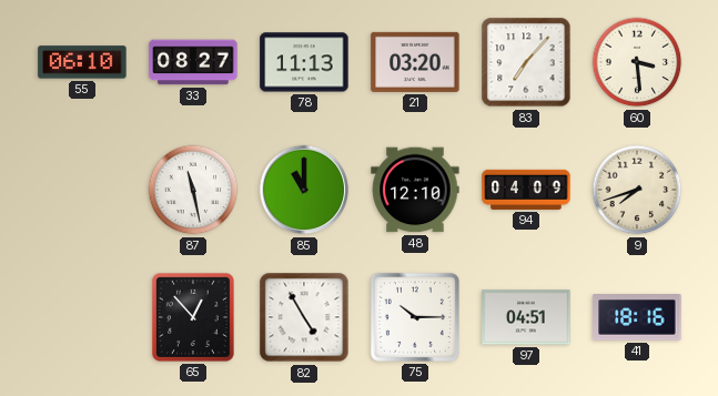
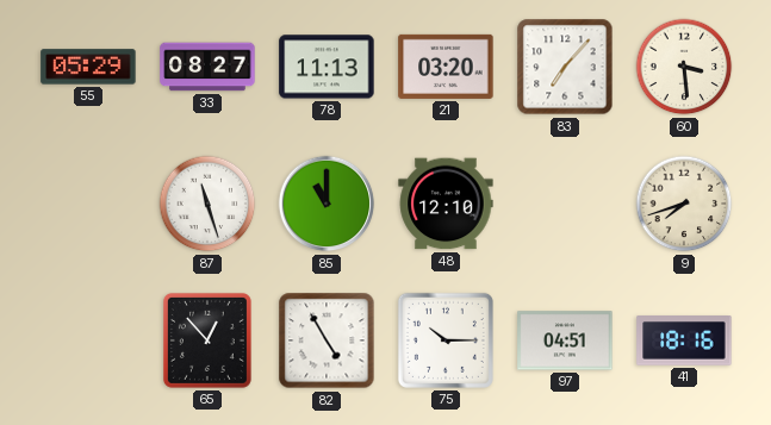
55: 06:10 -> 05:29
87: 11:28 -> 11:27
94: 04:09 -> none
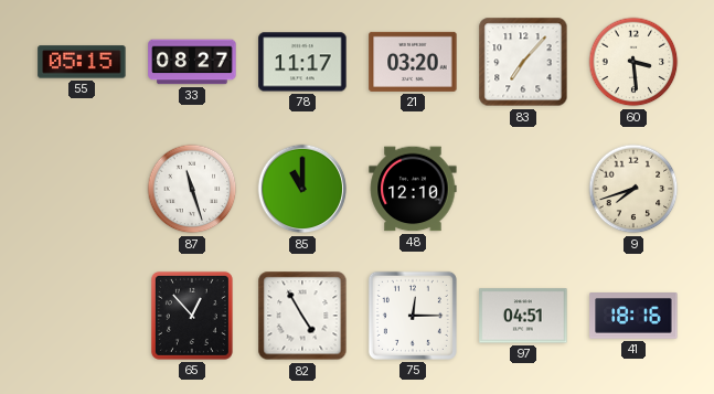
55: 05:29 -> 05:15
78: 11:13 -> 11:17
75: 10:15 -> 12:15
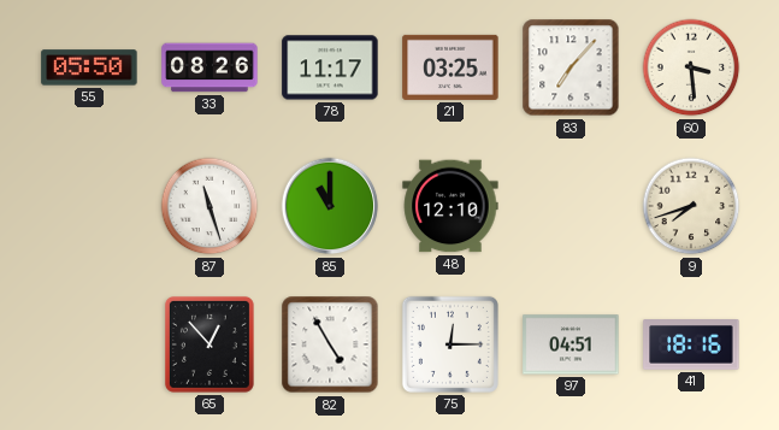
55: 05:15 -> 05:50
33: 08:27 -> 08:26
21: 03:20 -> 03:25
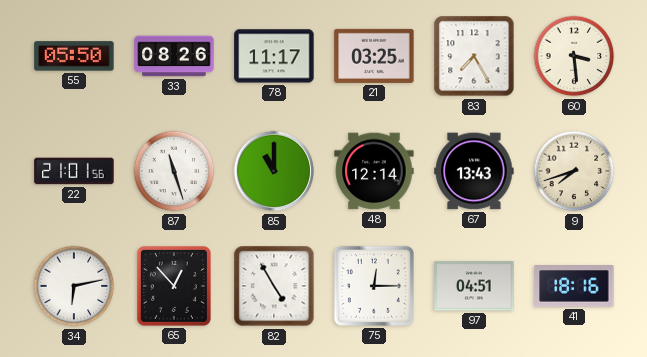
83: 7:07 -> 7:25
22: none -> 21:01
48: 12:10 -> 12:14
67: none -> 13:43
34: none -> 6:13
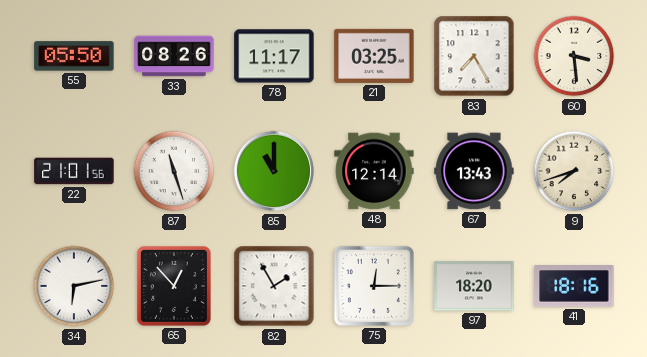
82: 4:55 -> 1:55
97: 04:51 -> 18:20
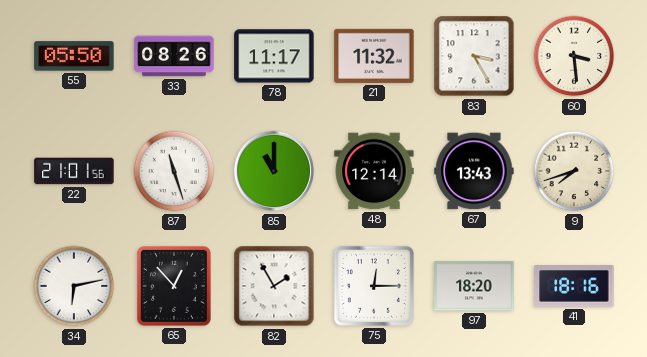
21: 03:25 -> 11:32
83: 7:25 -> 3:25
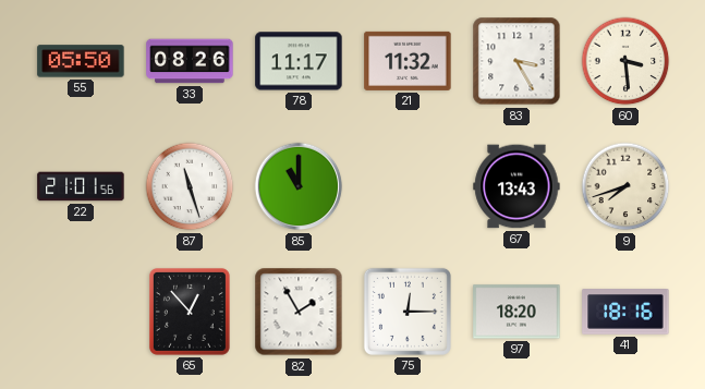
48: 12:14 -> none
34: 6:13 -> none
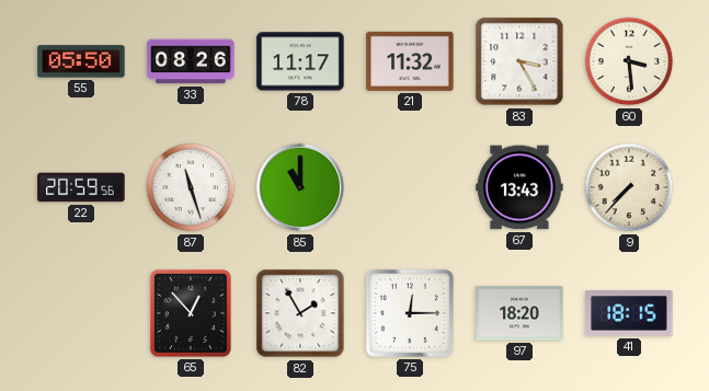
22: 21:01 -> 20:59
9: 7:42 -> 7:37
41: 18:16 -> 18:15
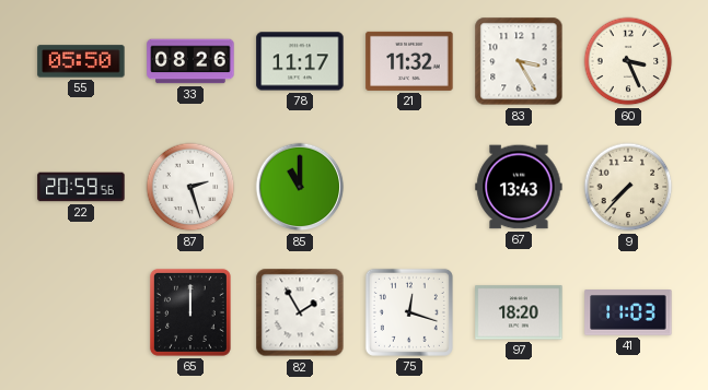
60: 3:29 -> 3:26
87: 11:27 -> 2:27
65: 12:53 -> 12:00
75: 12:15 -> 12:18
41: 18:15 -> 11:03
